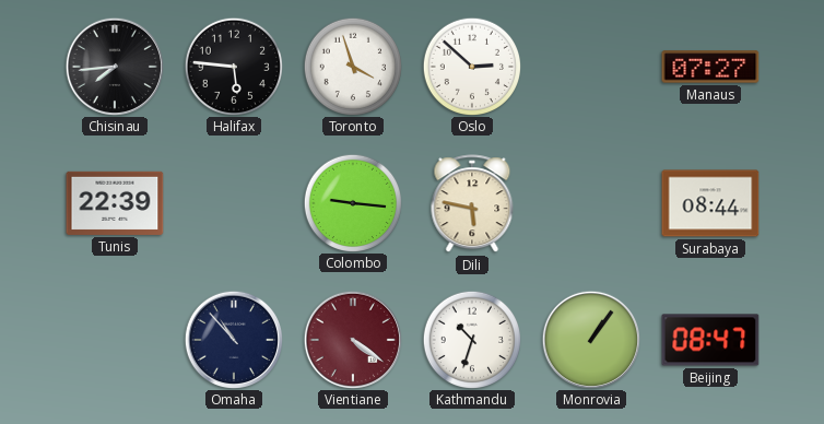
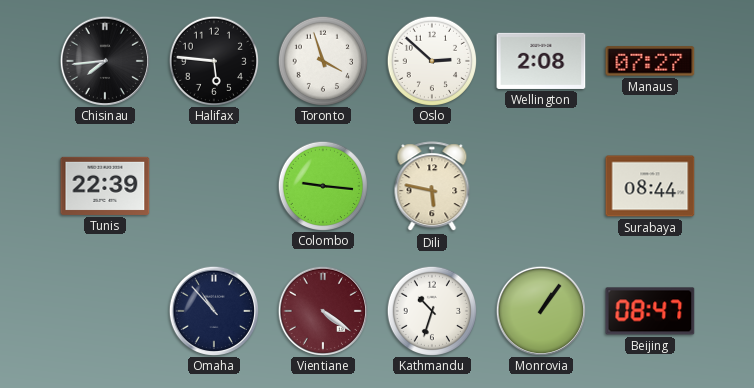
Wellington: none -> 2:08
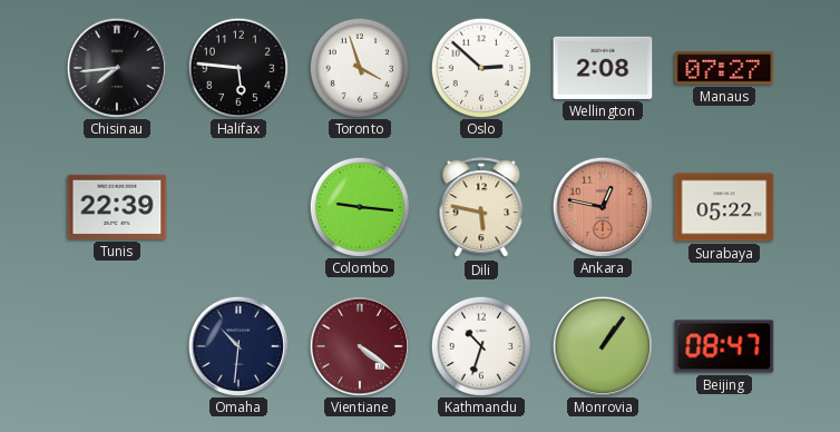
Ankara: none -> 12:47
Surabaya: 08:44 -> 05:22
Omaha: 10:53 -> 10:31
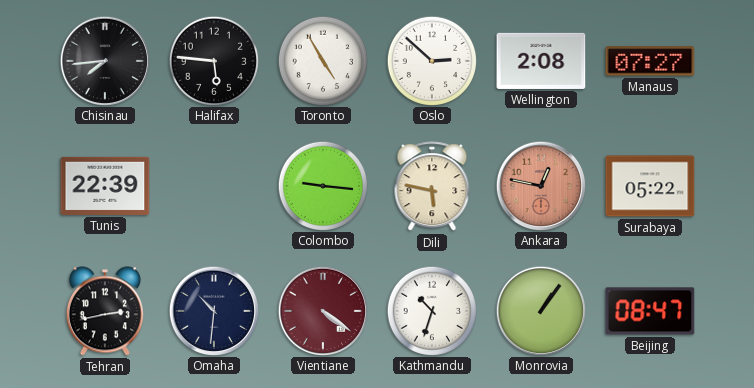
Toronto: 3:57 -> 4:55
Tehran: none -> 2:43
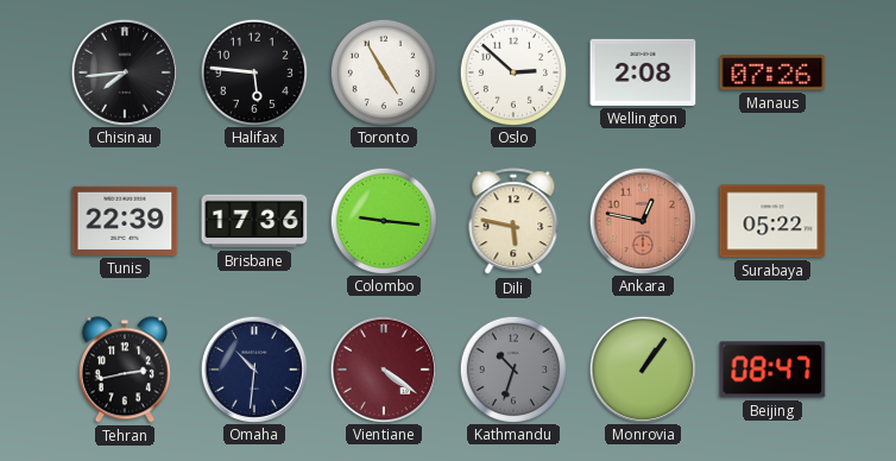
Manaus: 07:27 -> 07:26
Brisbane: none -> 17:36
Kathmandu dial: white -> grey
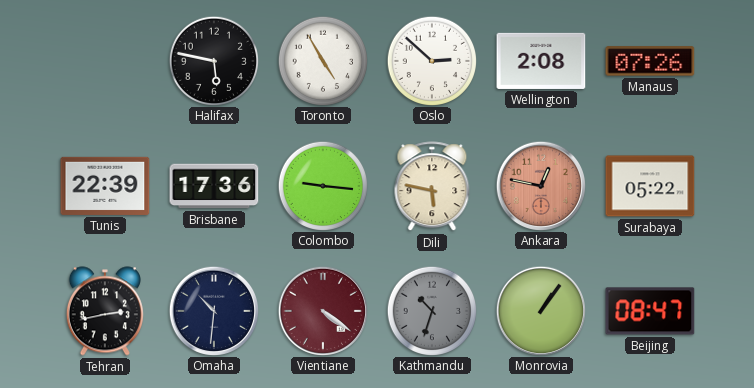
Chisinau: 7:44 -> none
Halifax: 5:46 -> 5:47
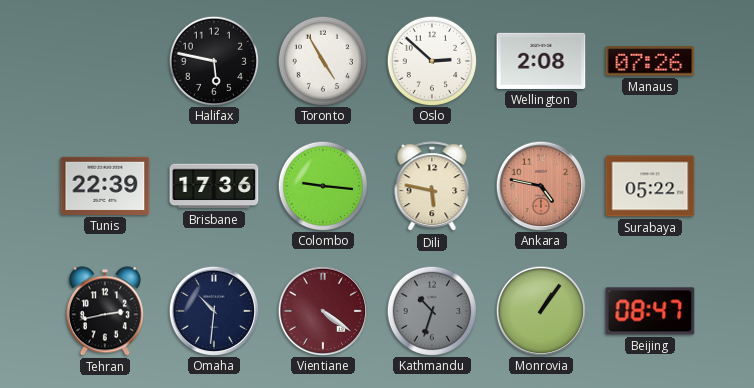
Ankara: 12:47 -> 4:47
